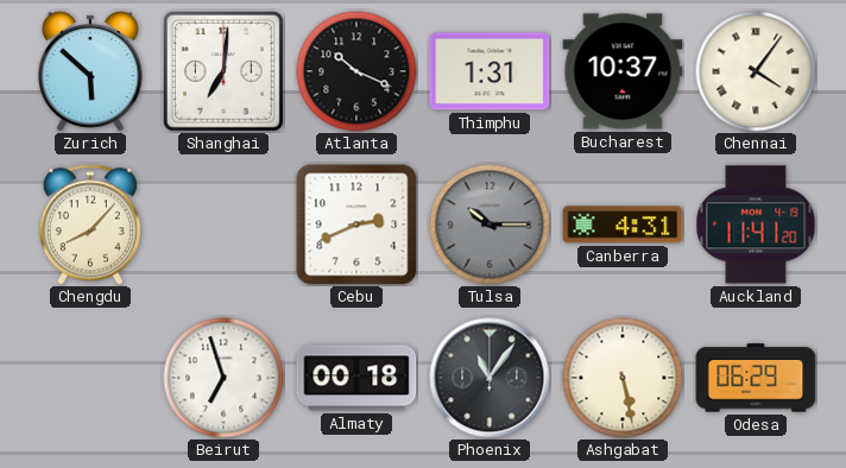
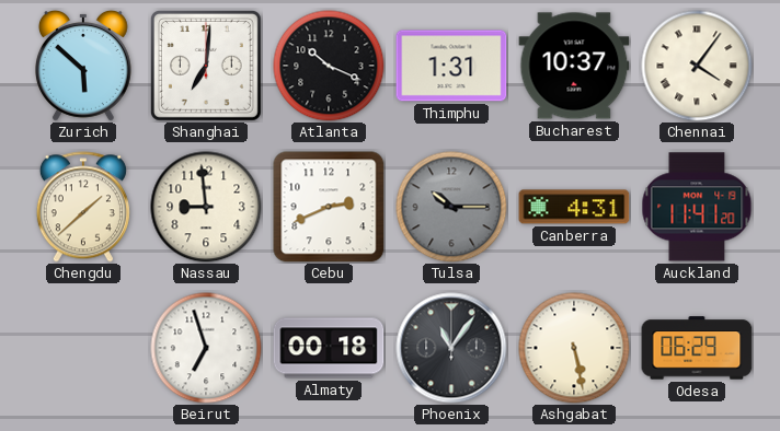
Chengdu: 8:07 -> 1:38
Nassau: none -> 8:59
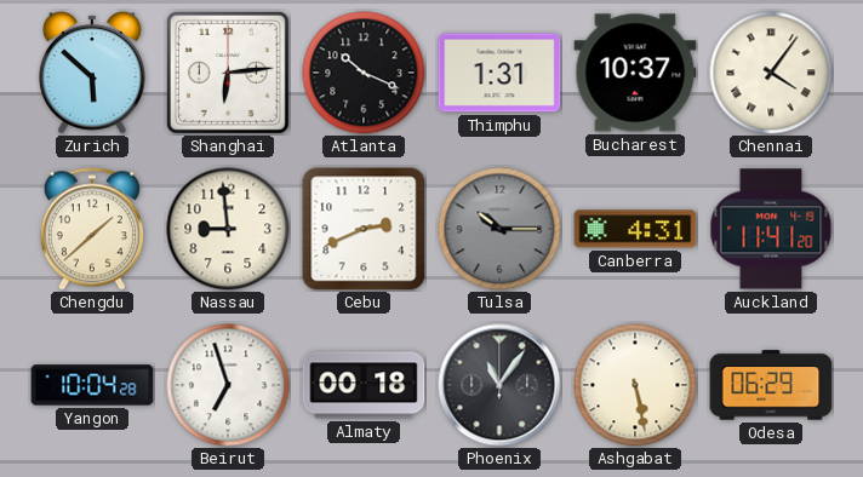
Shanghai: 7:01 -> 6:14
Yangon: none -> 10:04
